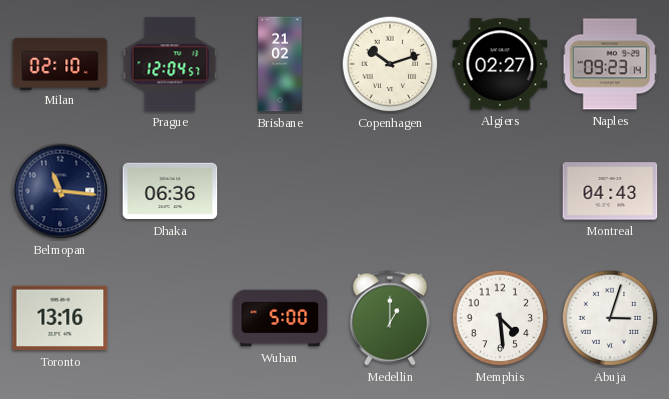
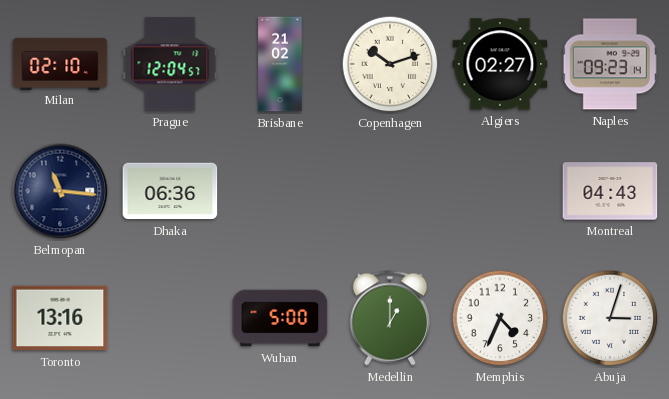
Memphis: 4:29 -> 4:34
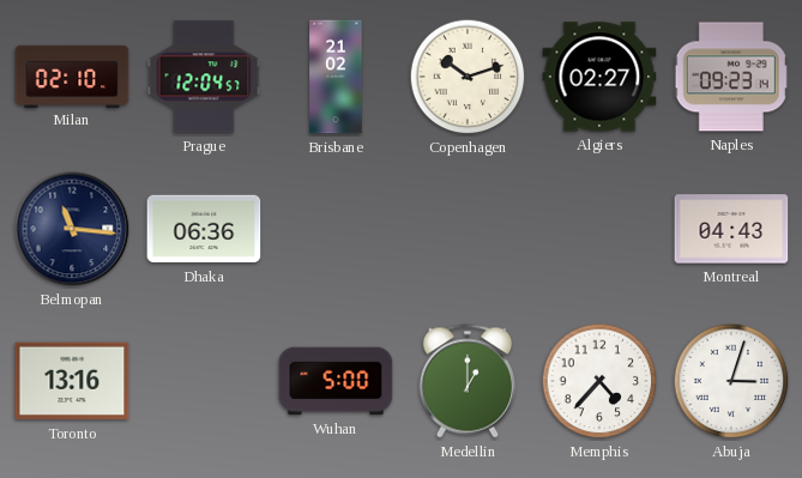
Memphis: 4:34 -> 4:37
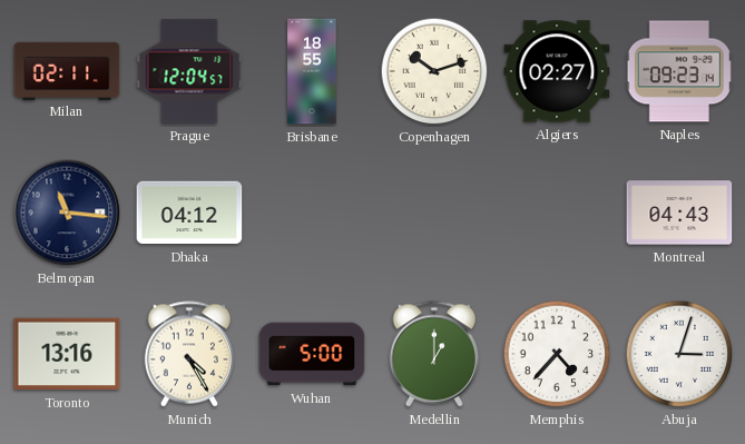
Milan: 02:10 -> 02:11
Brisbane: 21:02 -> 18:55
Dhaka: 06:36 -> 04:12
Munich: none -> 4:25
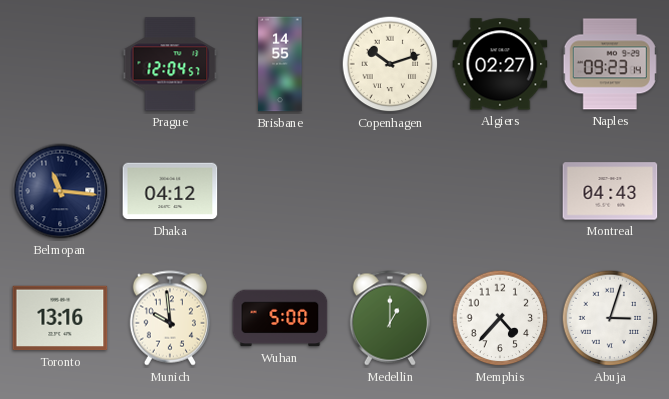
Milan: 02:11 -> none
Brisbane: 18:55 -> 14:55
Munich: 4:25 -> 9:59
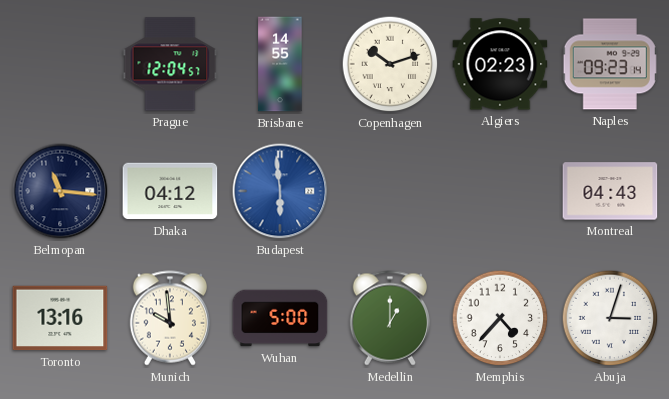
Algiers: 02:27 -> 02:23
Budapest: none -> 5:59
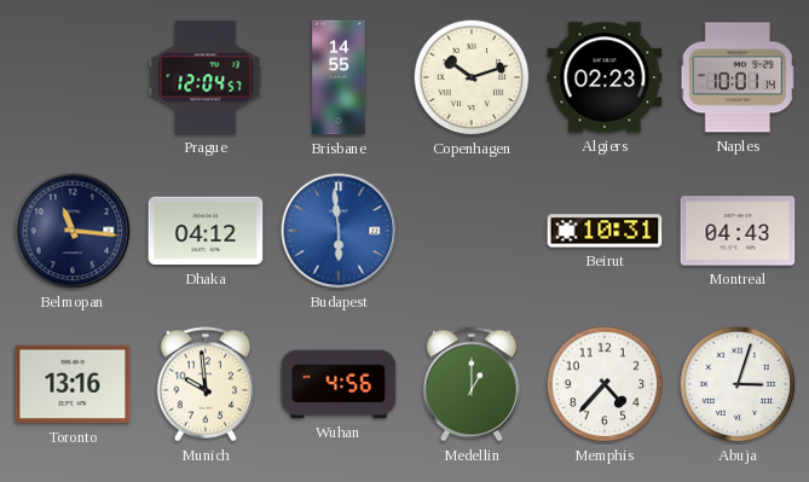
Naples: 09:23 -> 10:01
Beirut: none -> 10:31
Wuhan: 5:00 -> 4:56
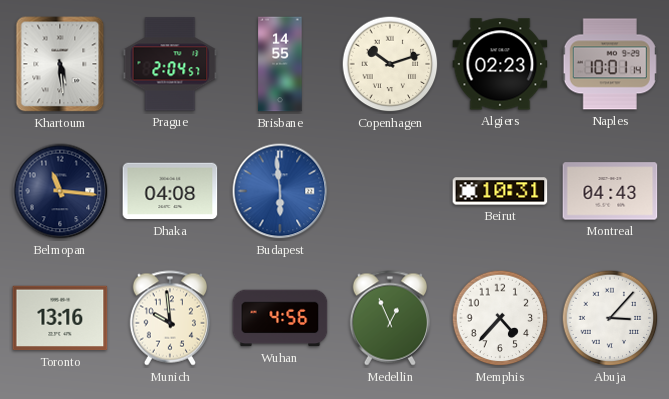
Khartoum: none -> 5:29
Prague: 12:04 -> 2:04
Dhaka: 04:12 -> 04:08
Medellin: 1:00 -> 12:56
Abuja: 3:03 -> 3:07
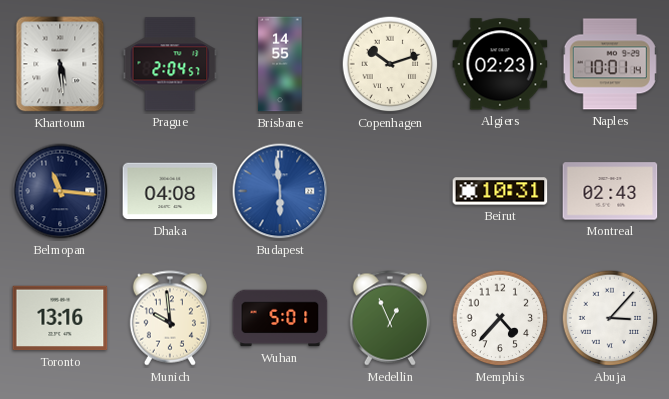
Montreal: 04:43 -> 02:43
Wuhan: 4:56 -> 5:01
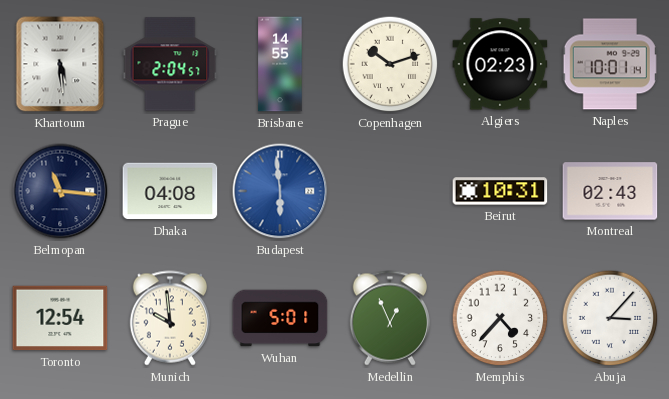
Toronto: 13:16 -> 12:54
